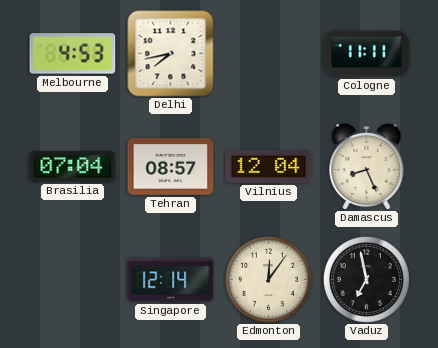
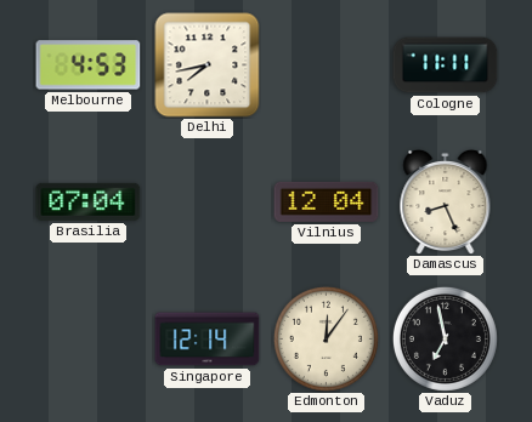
Tehran: 08:57 -> none
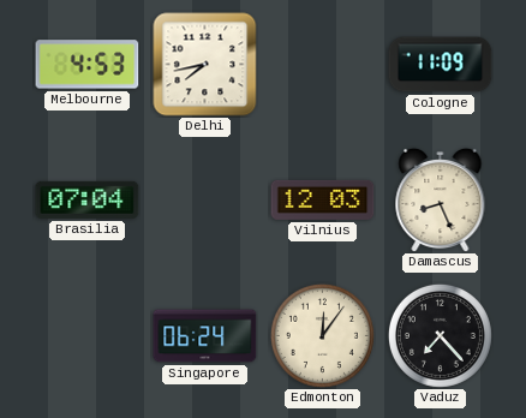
Cologne: 11:11 -> 11:09
Vilnius: 12:04 -> 12:03
Singapore: 12:14 -> 06:24
Vaduz: 6:58 -> 7:23
